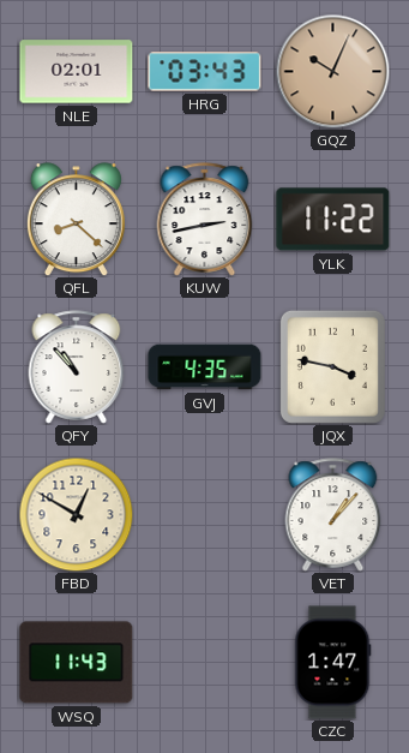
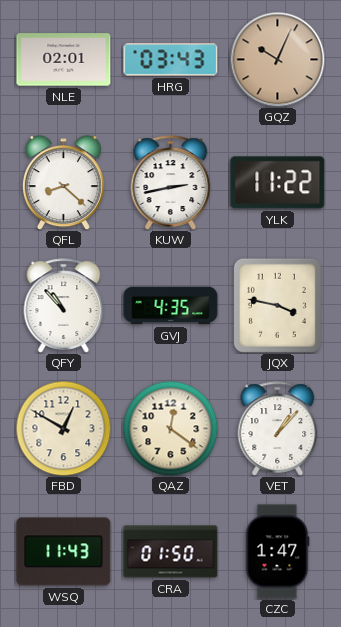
QAZ: none -> 12:21
CRA: none -> 01:50
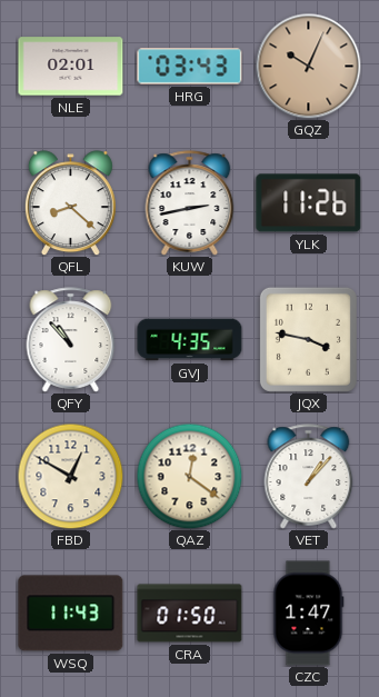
YLK: 11:22 -> 11:26
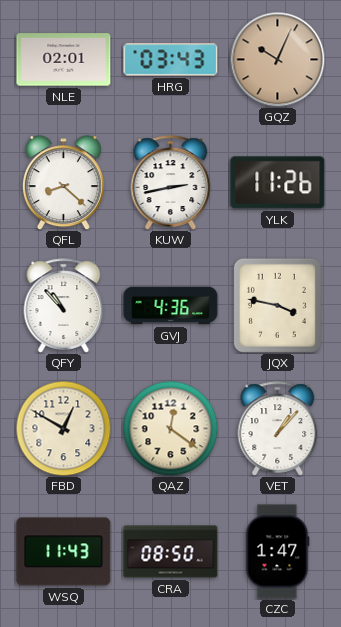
GVJ: 4:35 -> 4:36
CRA: 01:50 -> 08:50
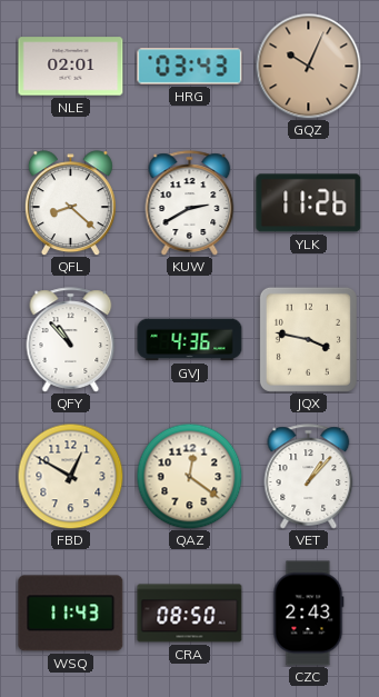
KUW: 2:43 -> 2:40
CZC: 1:47 -> 2:43
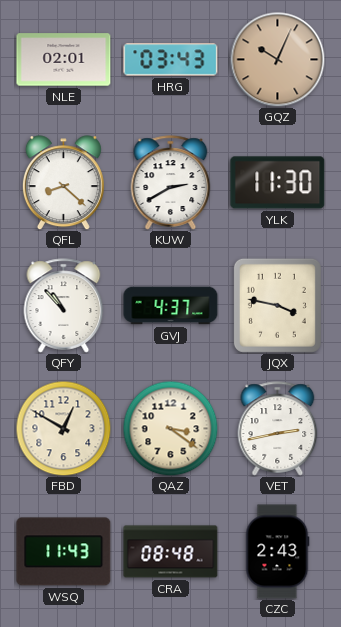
YLK: 11:26 -> 11:30
GVJ: 4:36 -> 4:37
QAZ: 12:21 -> 3:21
VET: 1:07 -> 2:43
CRA: 08:50 -> 08:48
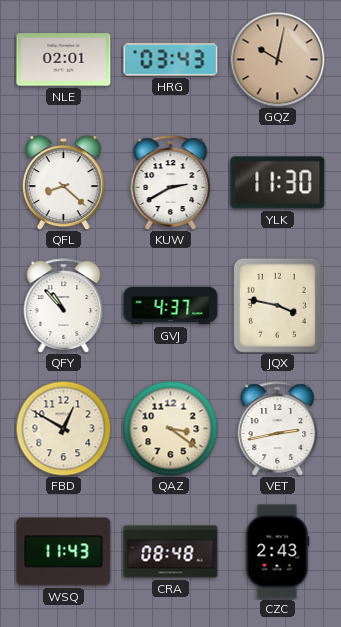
GQZ: 10:04 -> 10:02
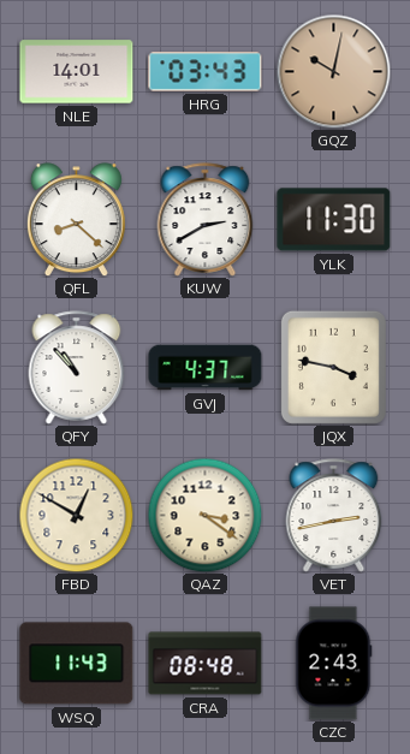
NLE: 02:01 -> 14:01
